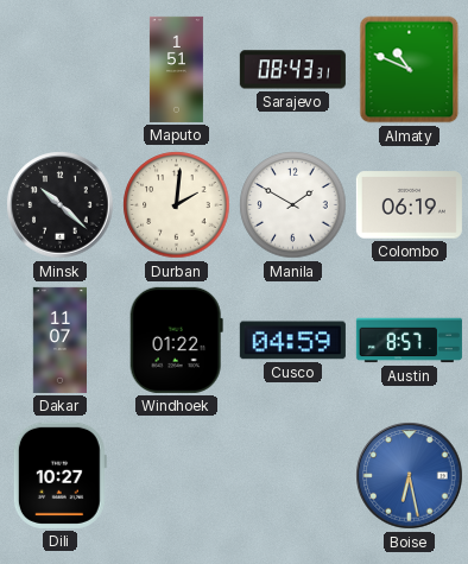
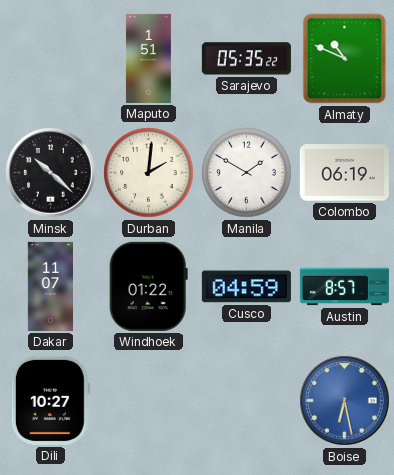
Sarajevo: 08:43 -> 05:35
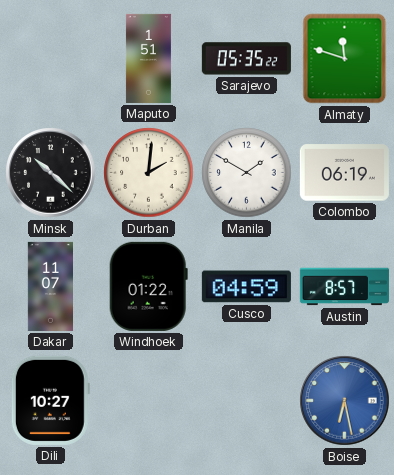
Almaty: 10:49 -> 11:48
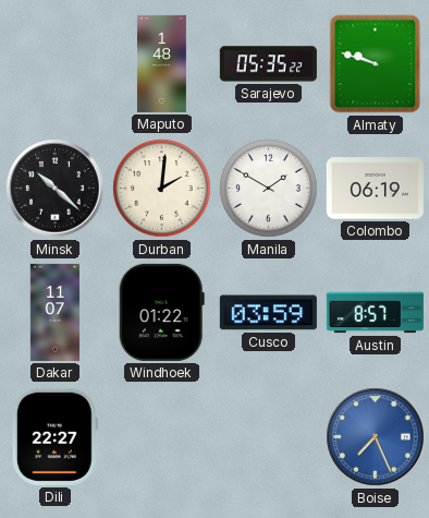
Maputo: 1:51 -> 1:48
Almaty: 11:48 -> 9:48
Cusco: 04:59 -> 03:59
Dili: 10:27 -> 22:27
Boise: 6:28 -> 7:26
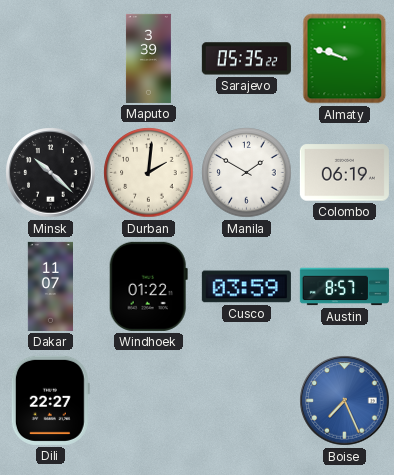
Maputo: 1:48 -> 3:39
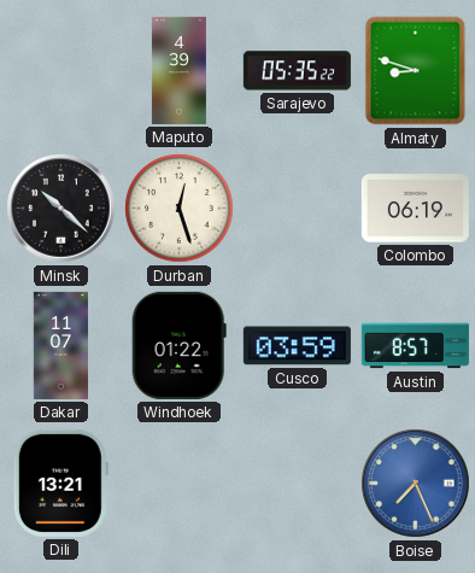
Maputo: 3:39 -> 4:39
Almaty: 9:48 -> 8:48
Durban: 2:01 -> 12:27
Manila: 1:50 -> none
Dili: 22:27 -> 13:21
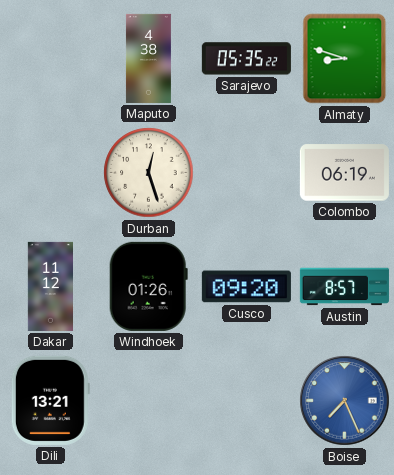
Maputo: 4:39 -> 4:38
Minsk: 10:22 -> none
Dakar: 11:07 -> 11:12
Windhoek: 01:22 -> 01:26
Cusco: 03:59 -> 09:20
